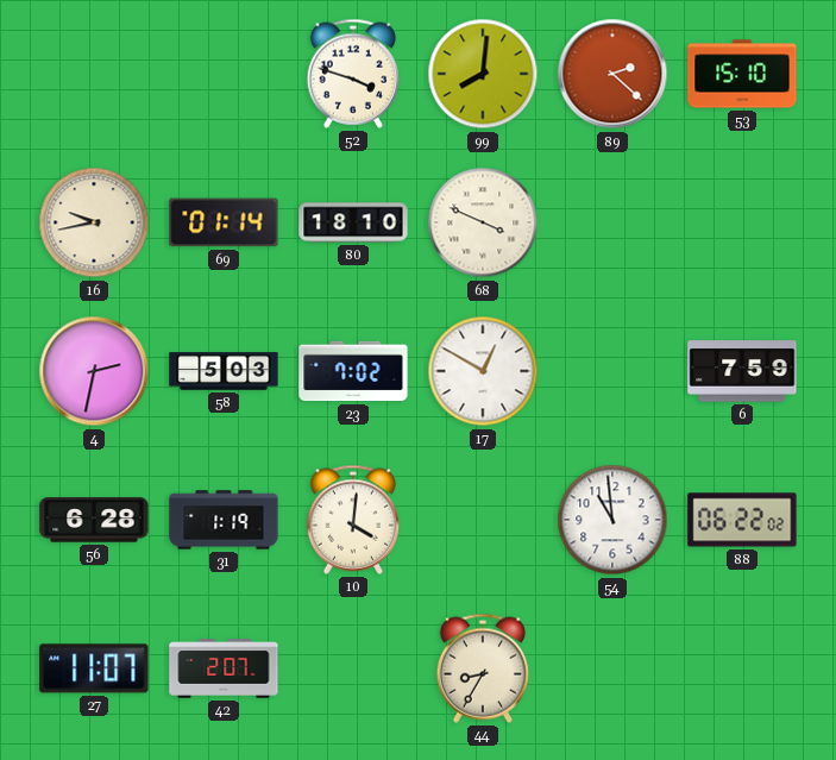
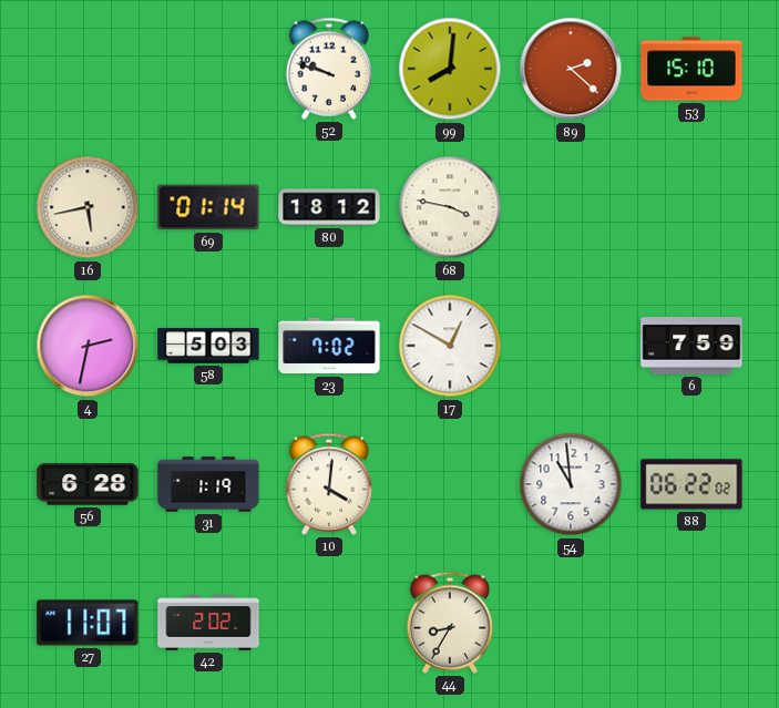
52: 3:48 -> 9:48
16: 9:43 -> 5:43
80: 18:10 -> 18:12
68: 3:49 -> 3:47
42: 2:07 -> 2:02
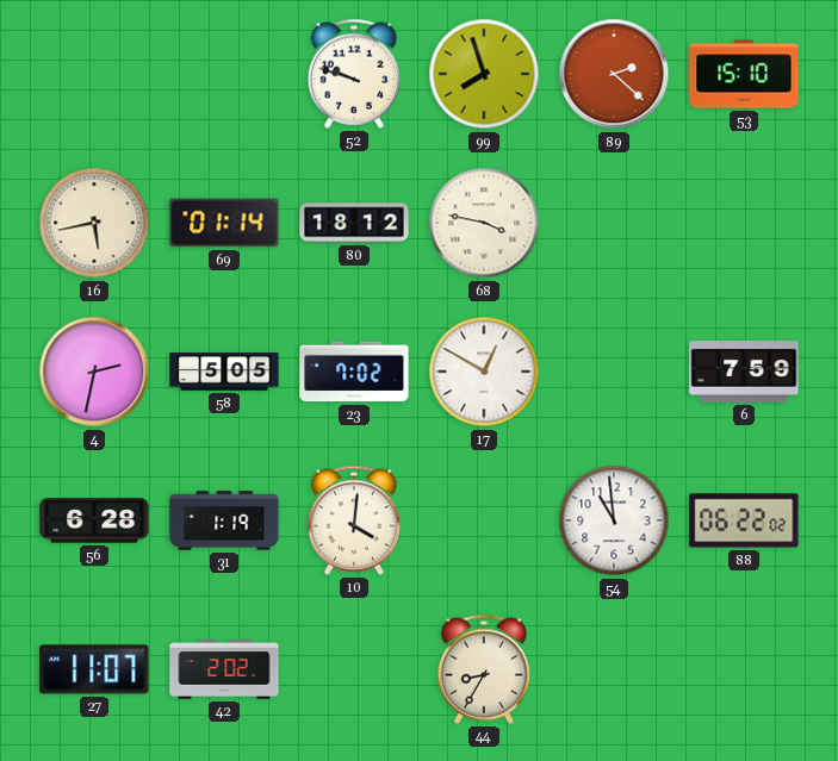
99: 8:01 -> 7:57
58: 5:03 -> 5:05
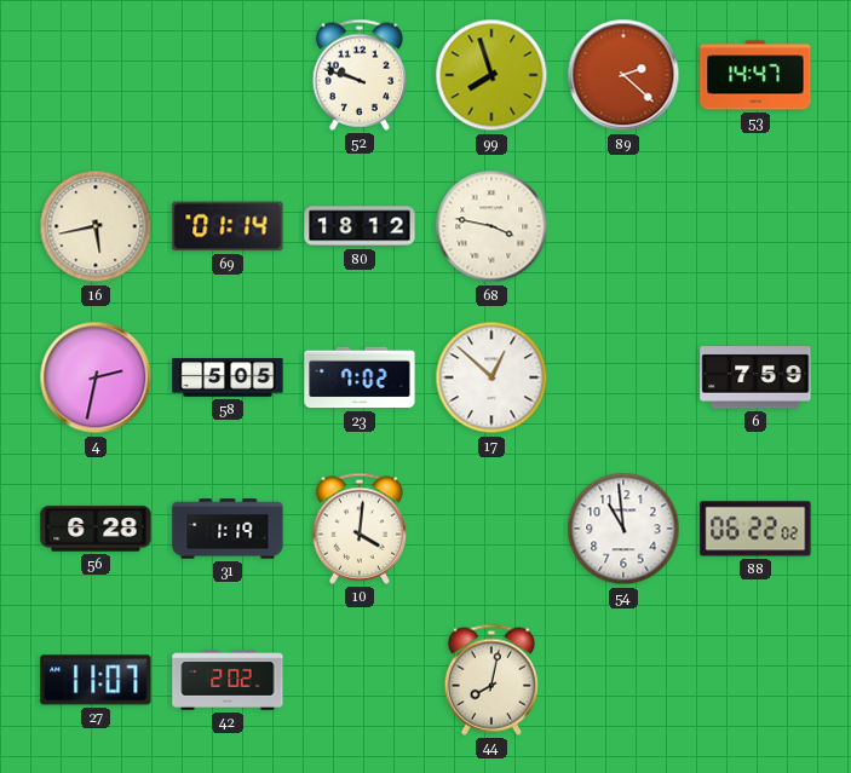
53: 15:10 -> 14:47
17: 12:50 -> 12:52
44: 8:35 -> 8:02
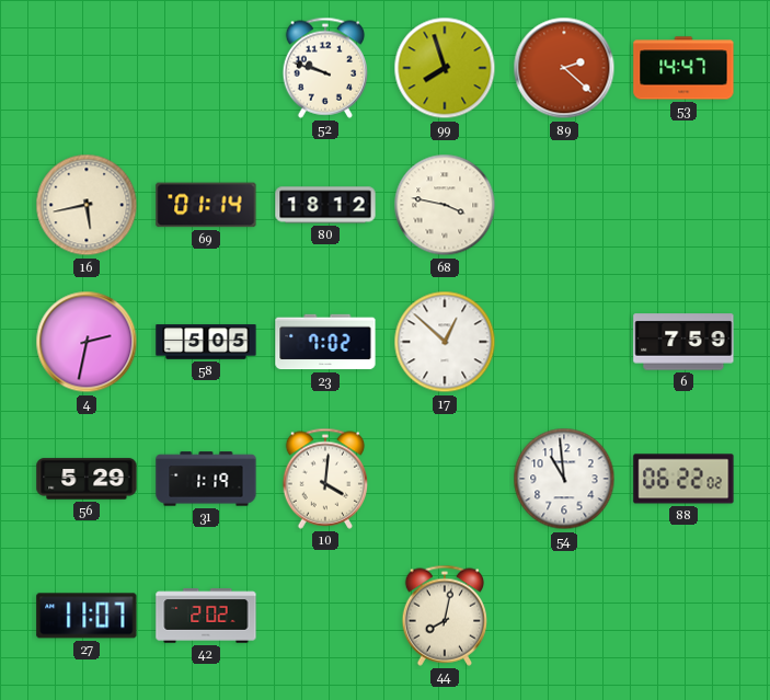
56: 6:28 -> 5:29
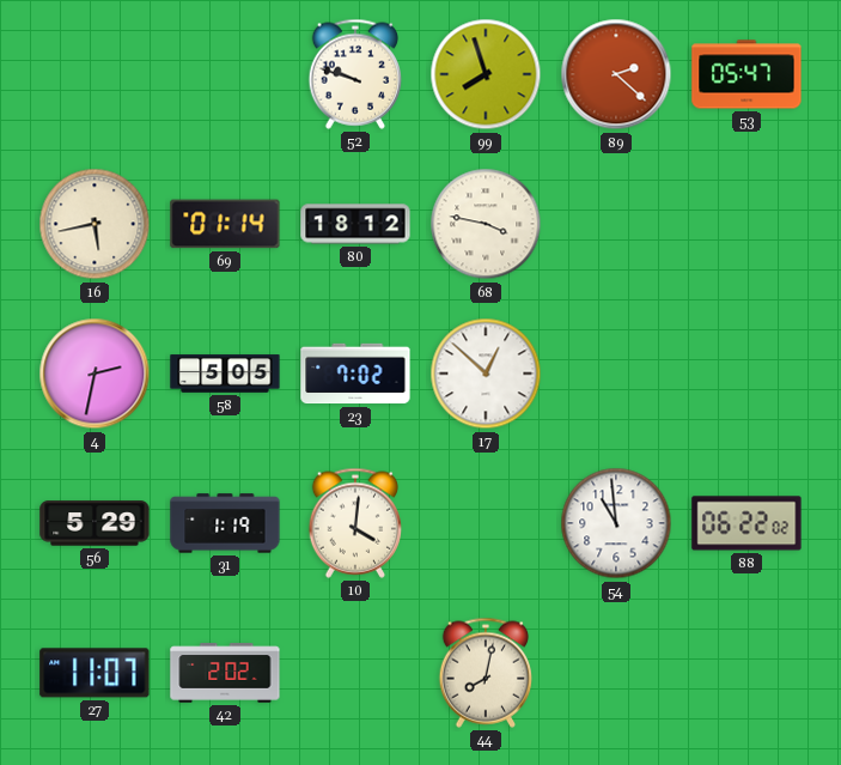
53: 14:47 -> 05:47
6: 7:59 -> none
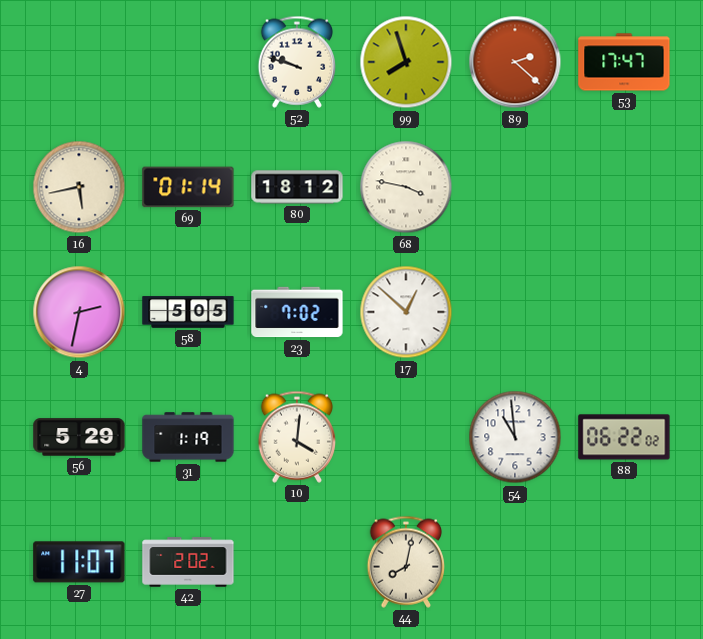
53: 05:47 -> 17:47
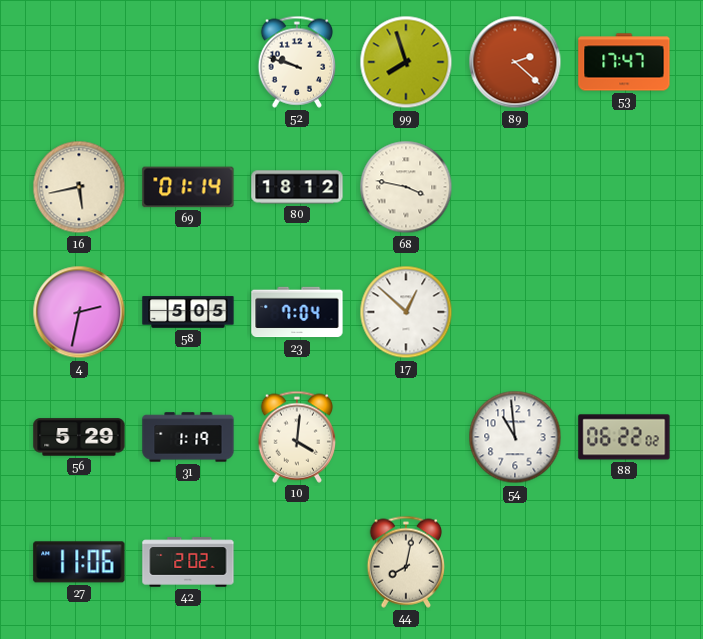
23: 7:02 -> 7:04
27: 11:07 -> 11:06
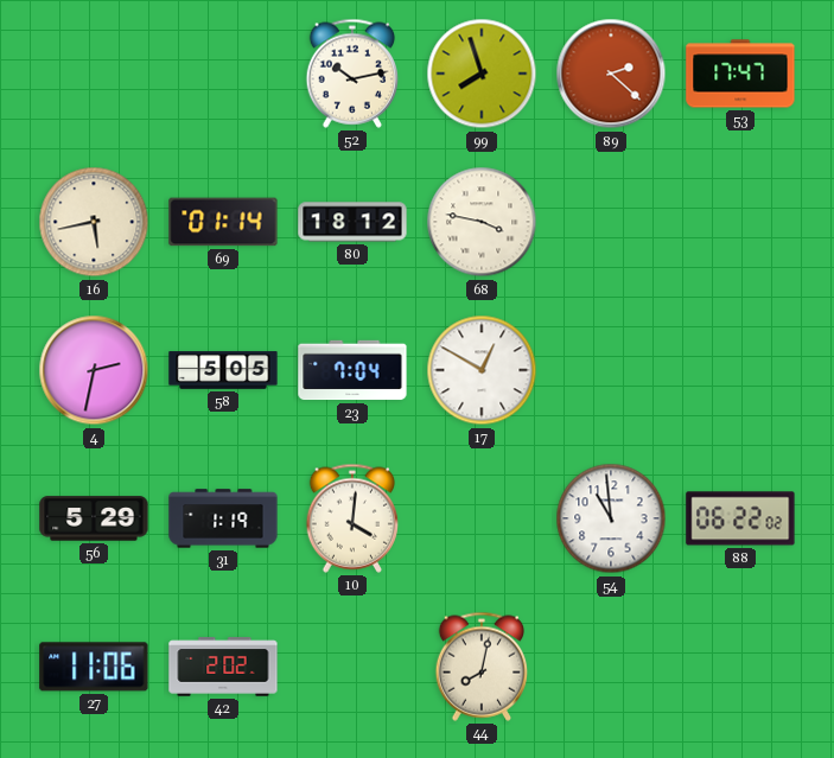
52: 9:48 -> 10:13
17: 12:52 -> 12:50
